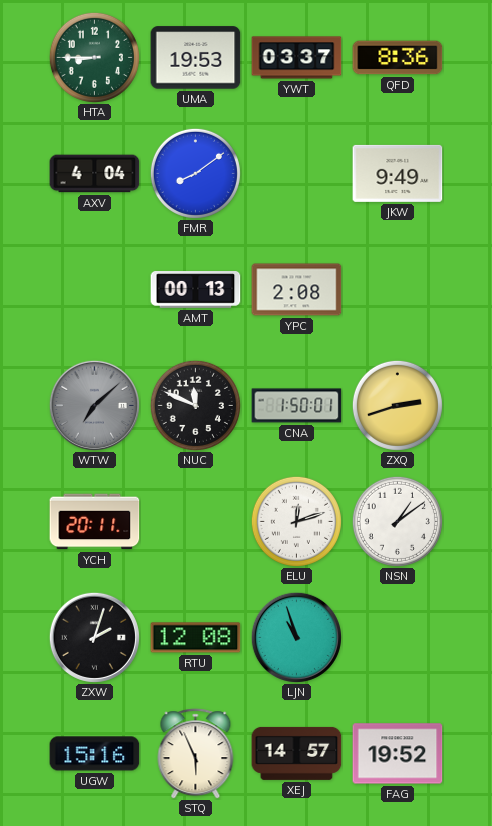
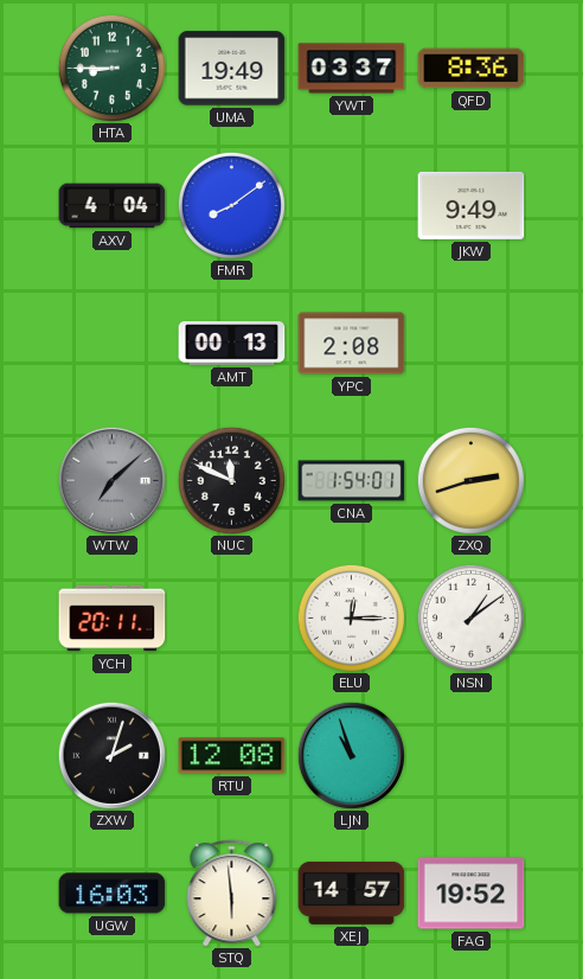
UMA: 19:53 -> 19:49
CNA: 1:50 -> 1:54
ELU: 12:12 -> 12:15
UGW: 15:16 -> 16:03
STQ: 5:56 -> 5:59
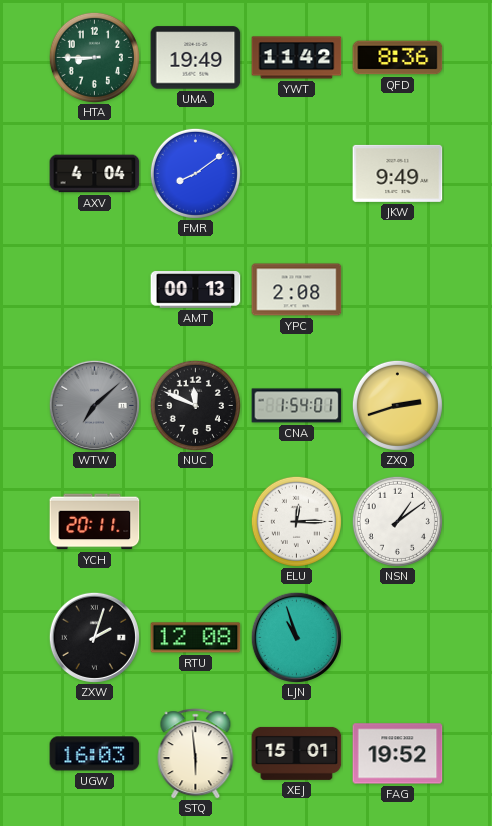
YWT: 03:37 -> 11:42
XEJ: 14:57 -> 15:01
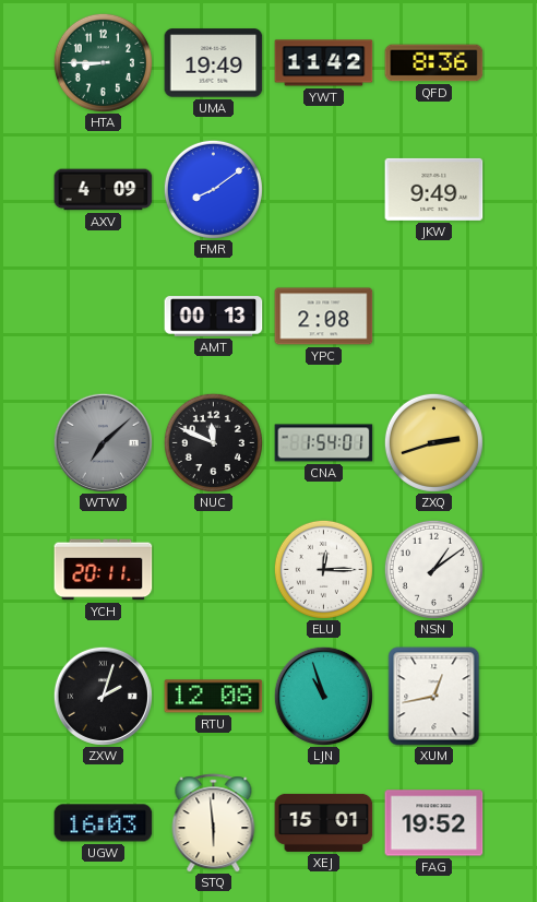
AXV: 4:04 -> 4:09
XUM: none -> 12:43
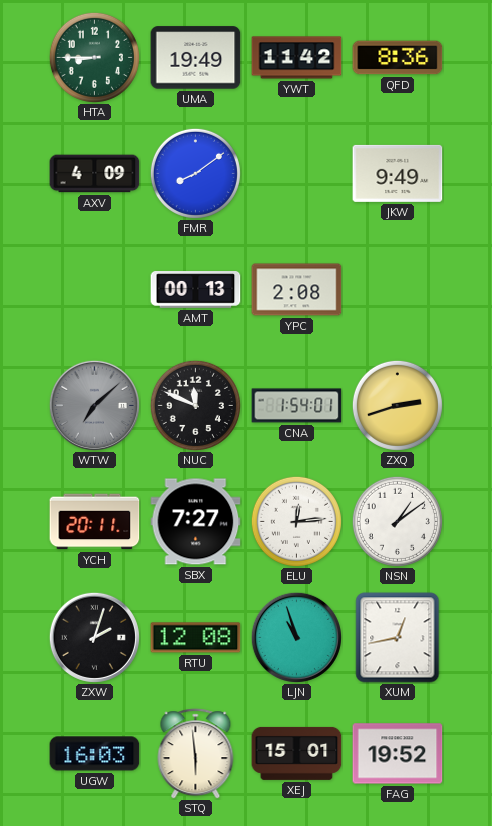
SBX: none -> 7:27
ELU: 12:15 -> 12:14
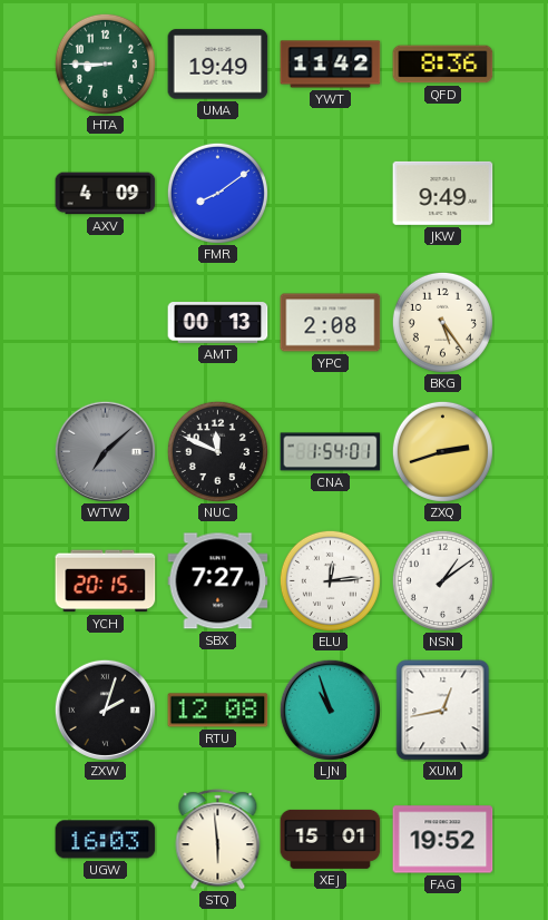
BKG: none -> 5:24
YCH: 20:11 -> 20:15
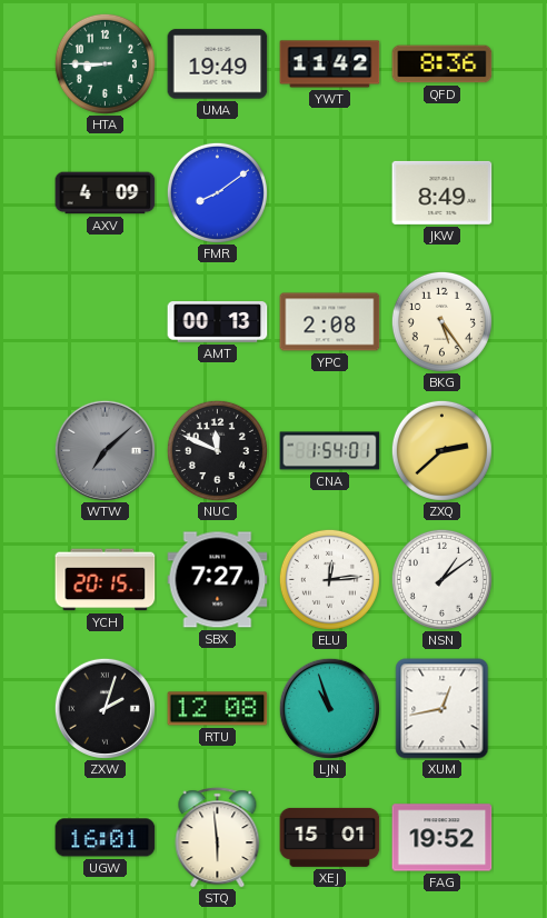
JKW: 9:49 -> 8:49
ZXQ: 2:42 -> 2:38
UGW: 16:03 -> 16:01
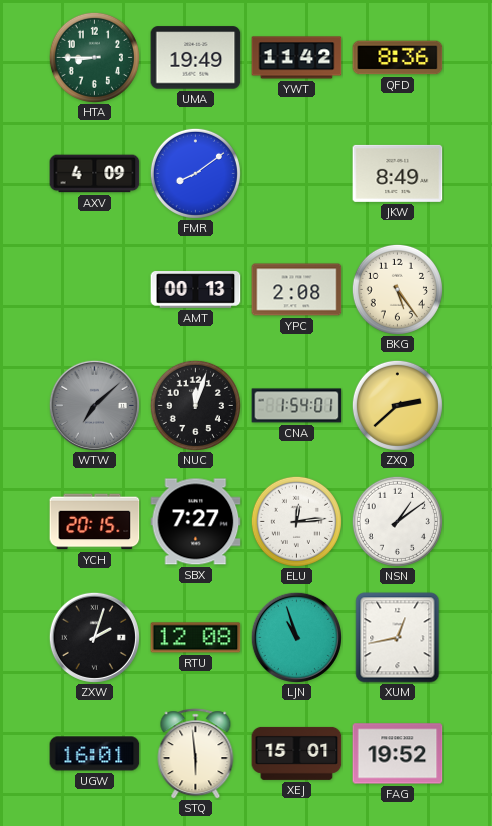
NUC: 11:49 -> 12:03
